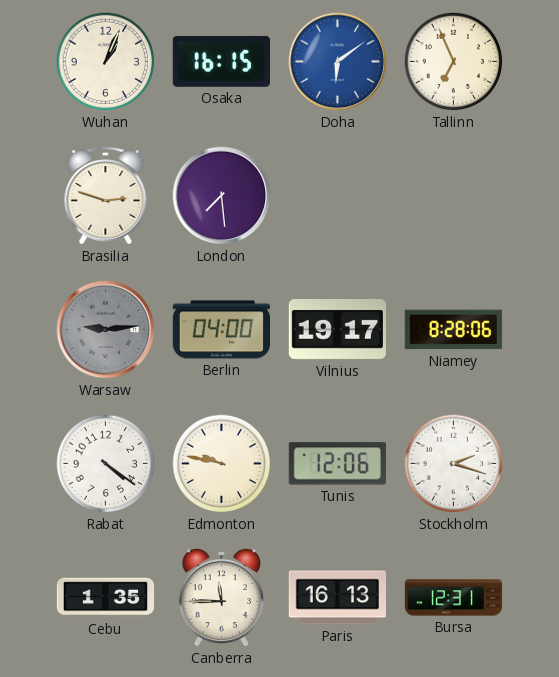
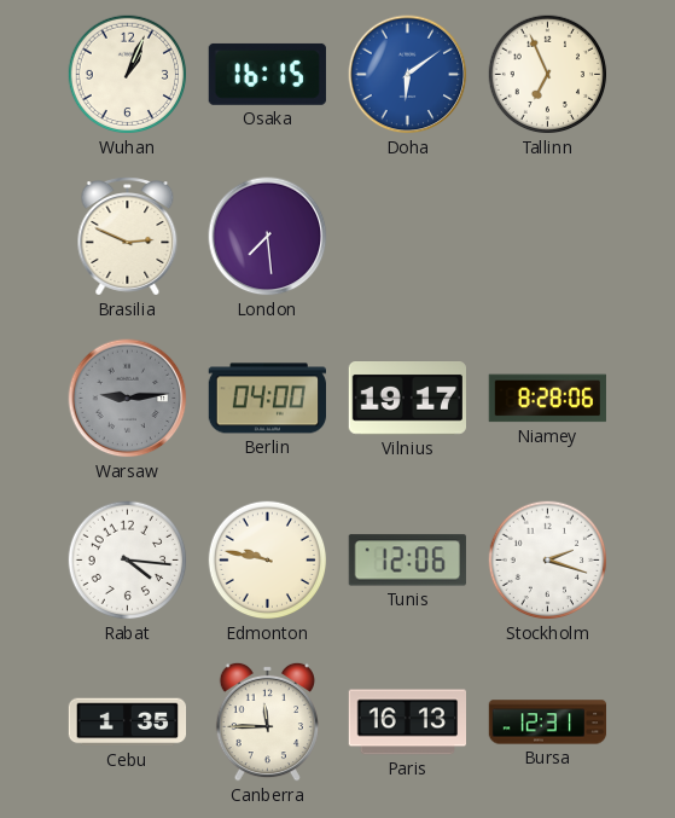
Brasilia: 2:48 -> 2:49
Rabat: 4:21 -> 4:16
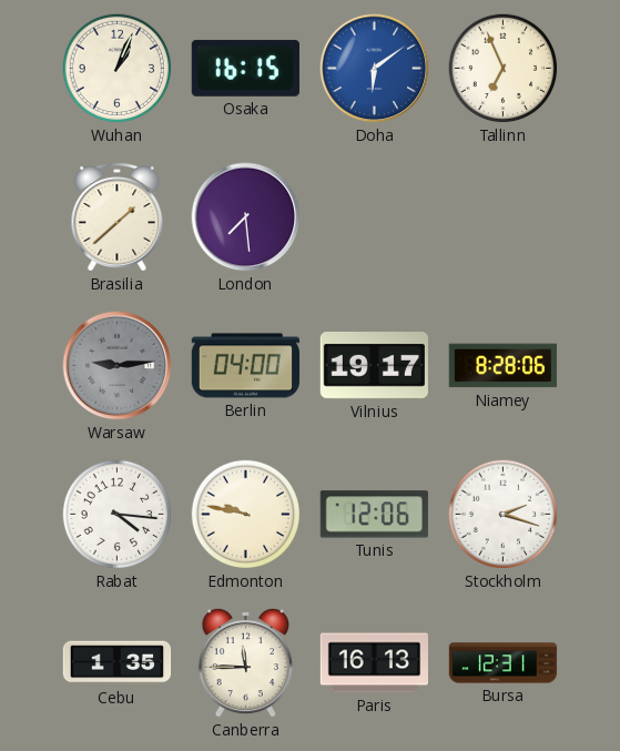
Brasilia: 2:49 -> 1:38
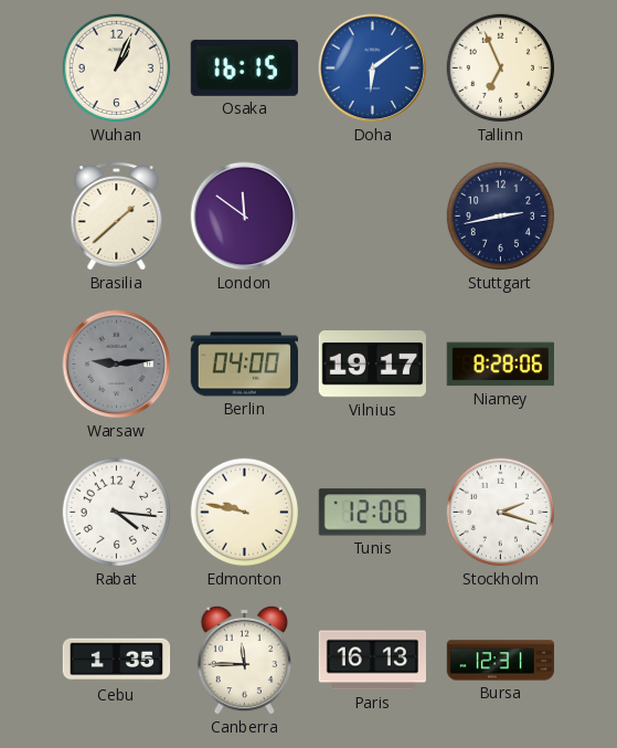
London: 7:29 -> 11:51
Stuttgart: none -> 2:43
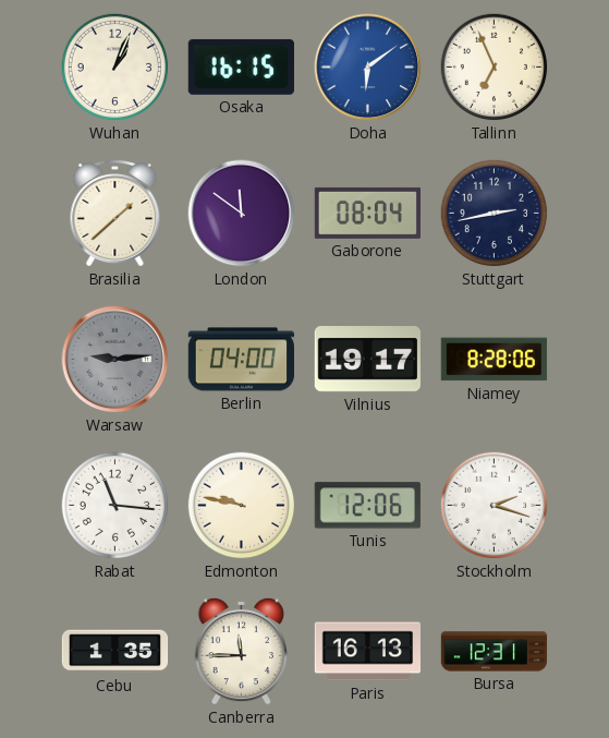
Gaborone: none -> 08:04
Rabat: 4:16 -> 11:16
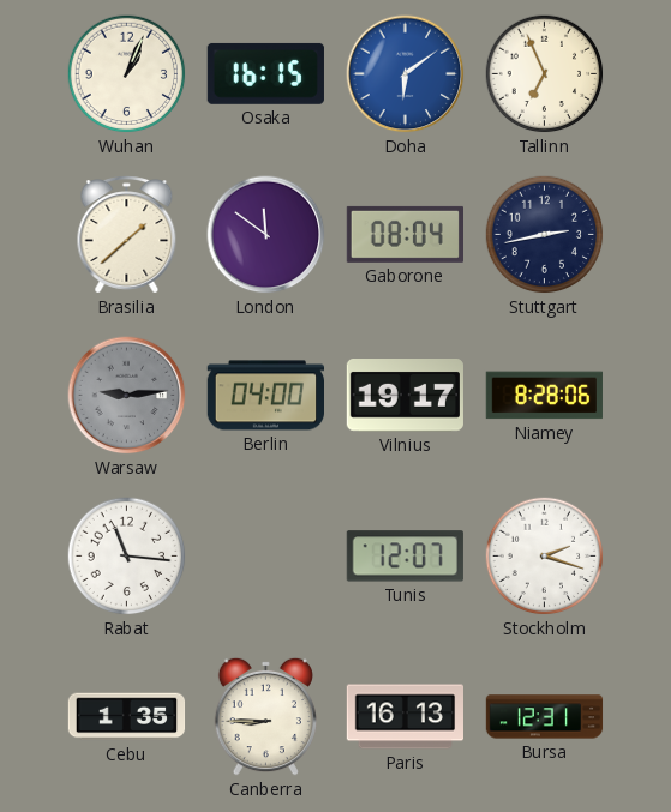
Edmonton: 9:47 -> none
Tunis: 12:06 -> 12:07
Canberra: 11:45 -> 8:45
